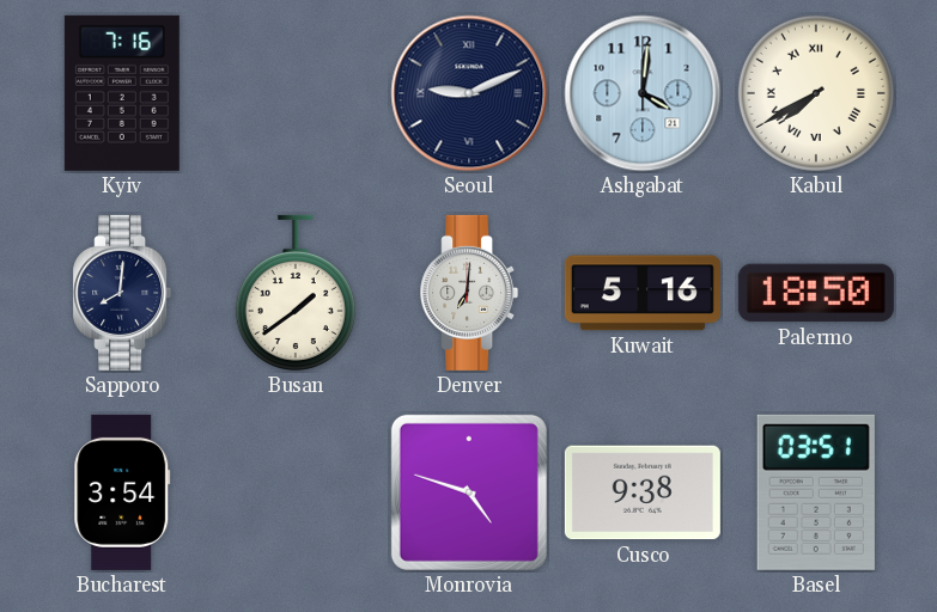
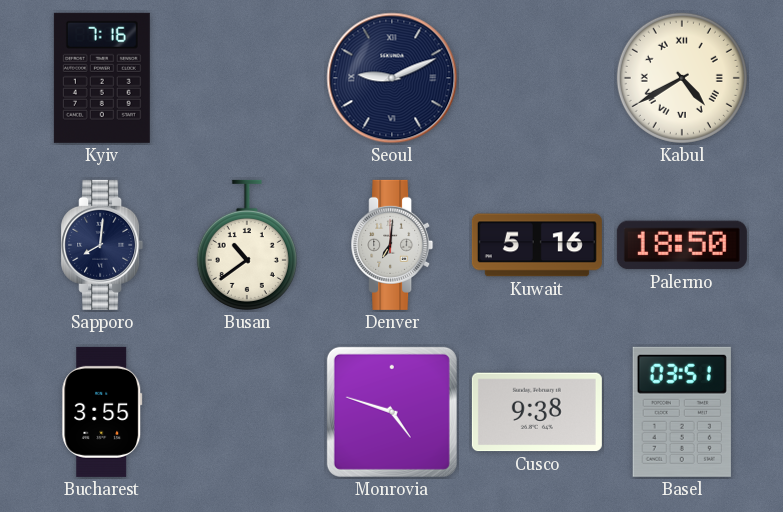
Ashgabat: 4:01 -> none
Kabul: 7:40 -> 4:40
Busan: 1:39 -> 10:39
Bucharest: 3:54 -> 3:55
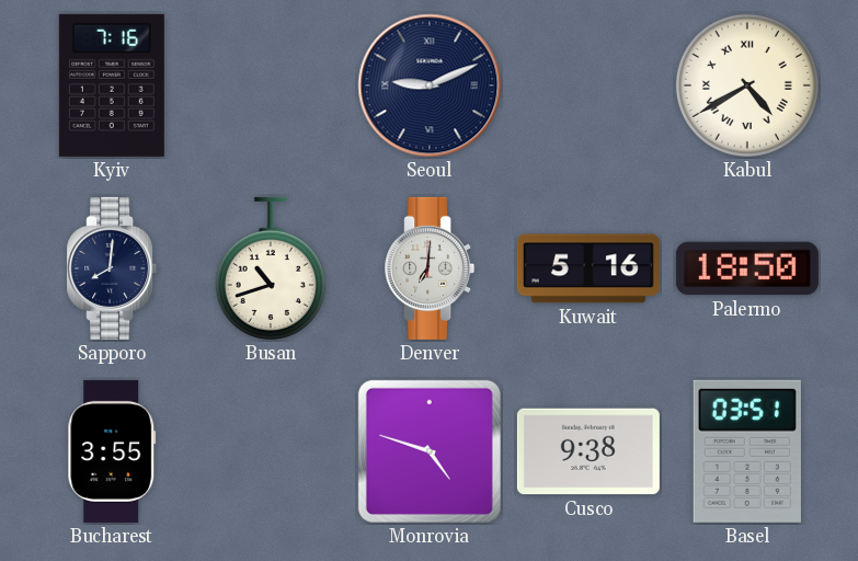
Busan: 10:39 -> 10:42
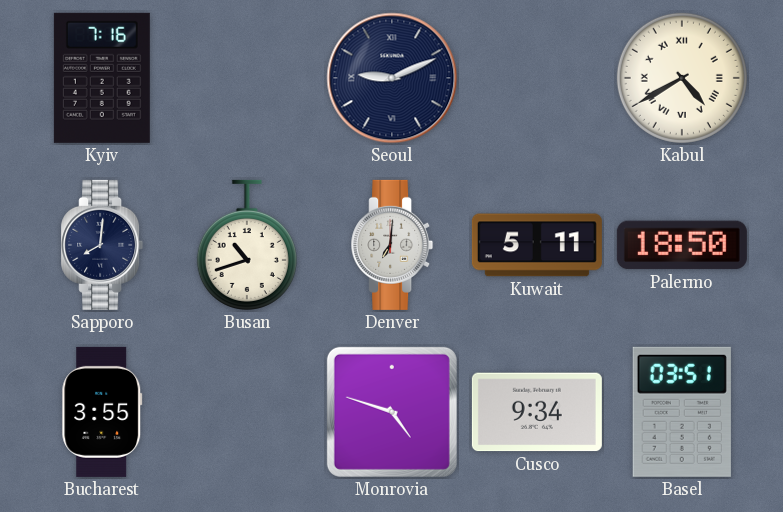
Kuwait: 5:16 -> 5:11
Cusco: 9:38 -> 9:34
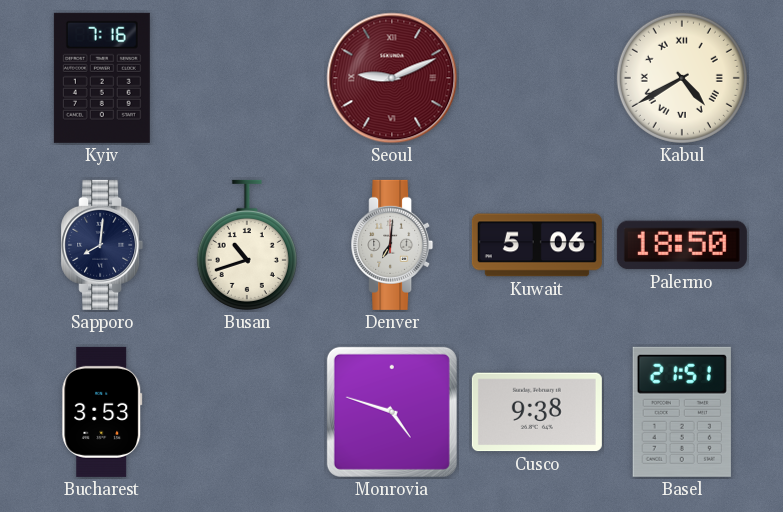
Seoul dial: navy -> burgundy
Kuwait: 5:11 -> 5:06
Bucharest: 3:55 -> 3:53
Cusco: 9:34 -> 9:38
Basel: 03:51 -> 21:51
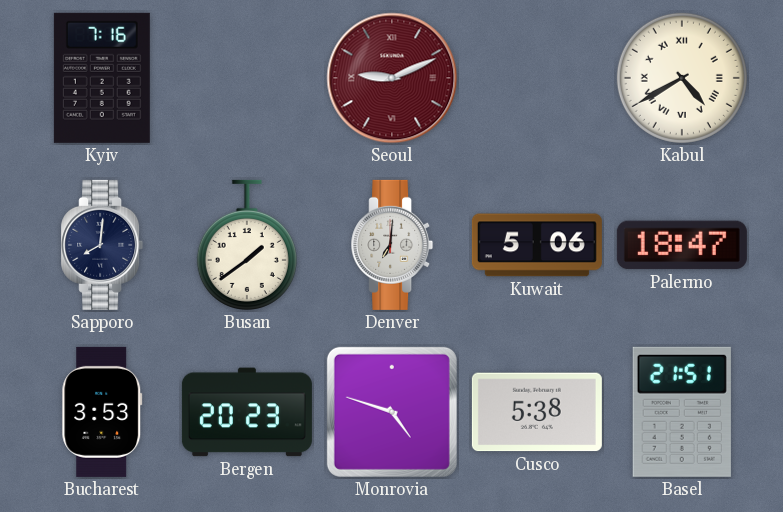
Busan: 10:42 -> 1:39
Palermo: 18:50 -> 18:47
Bergen: none -> 20:23
Cusco: 9:38 -> 5:38
